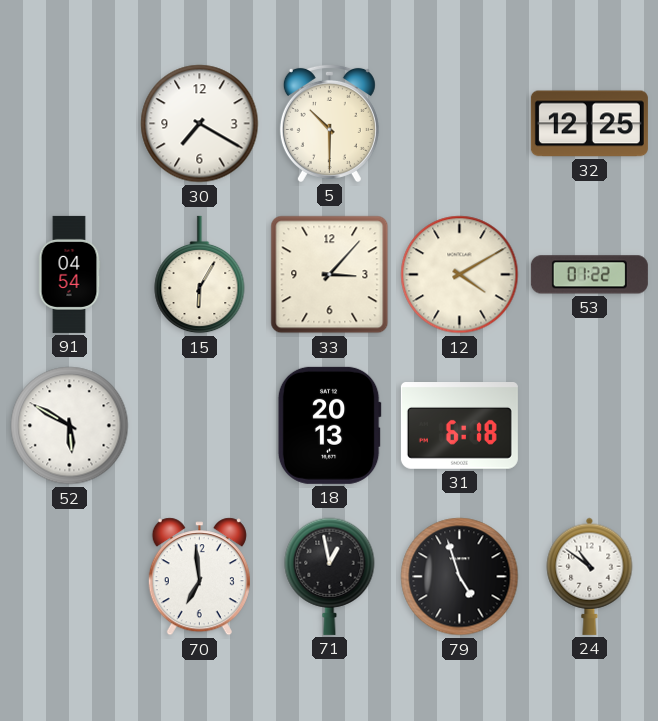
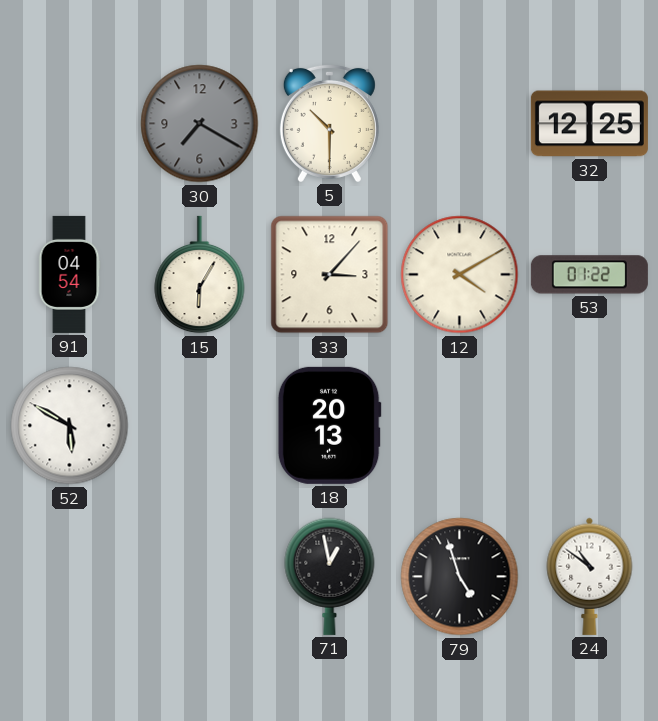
30 dial: white -> grey
31: 6:18 -> none
70: 6:59 -> none
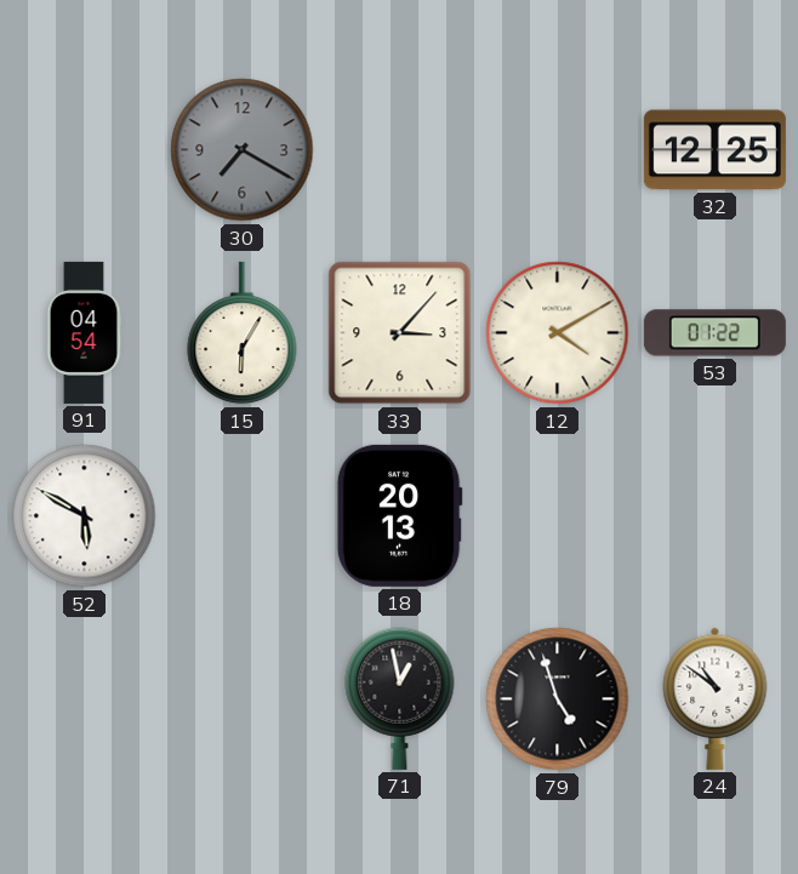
5: 10:30 -> none
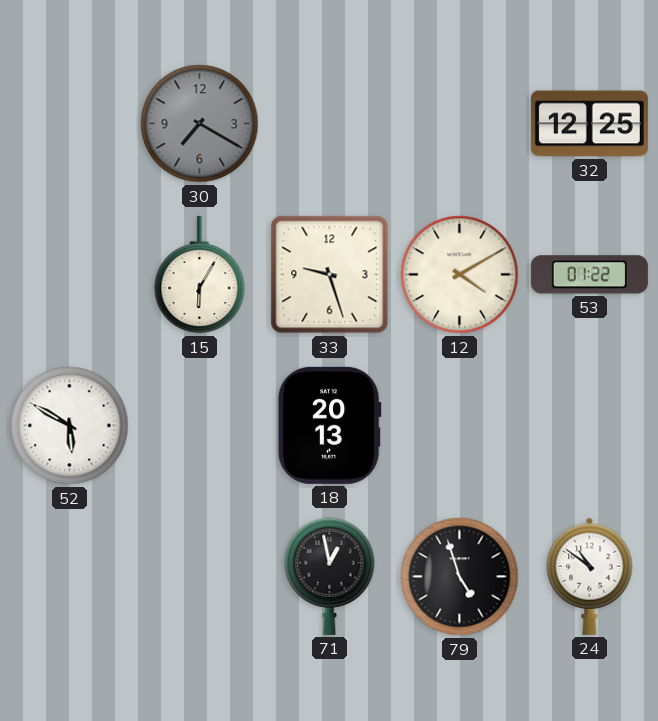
91: 04:54 -> none
33: 3:07 -> 9:27
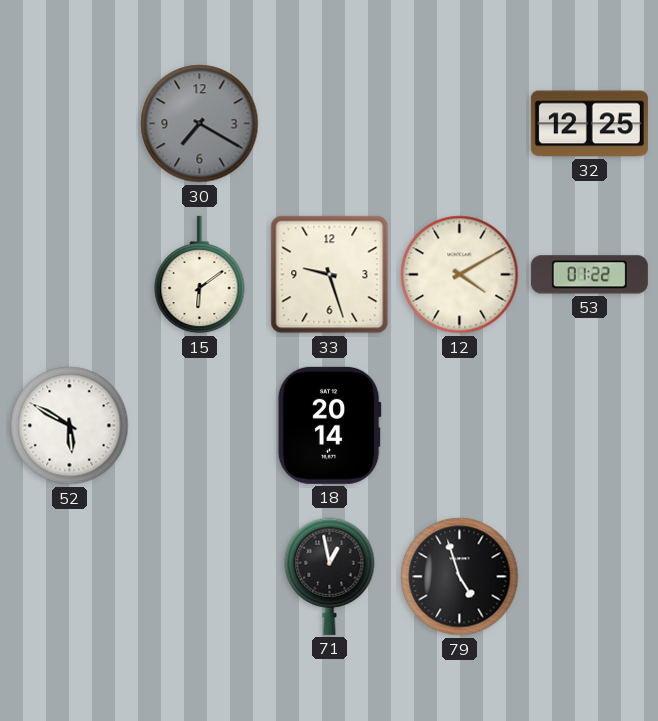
15: 6:05 -> 6:09
18: 20:13 -> 20:14
24: 10:51 -> none
